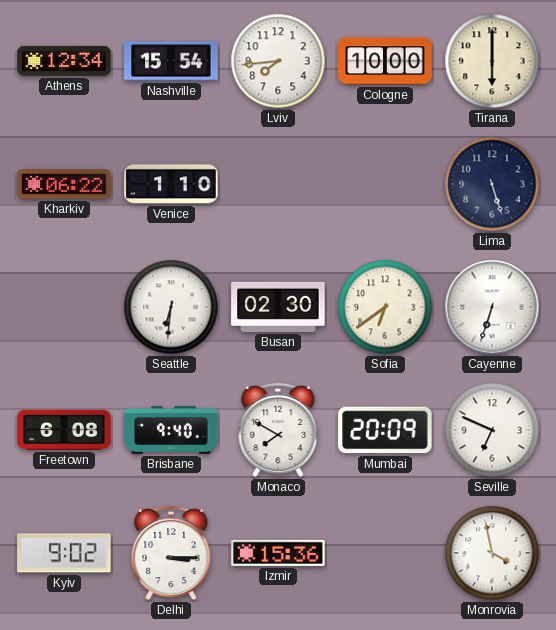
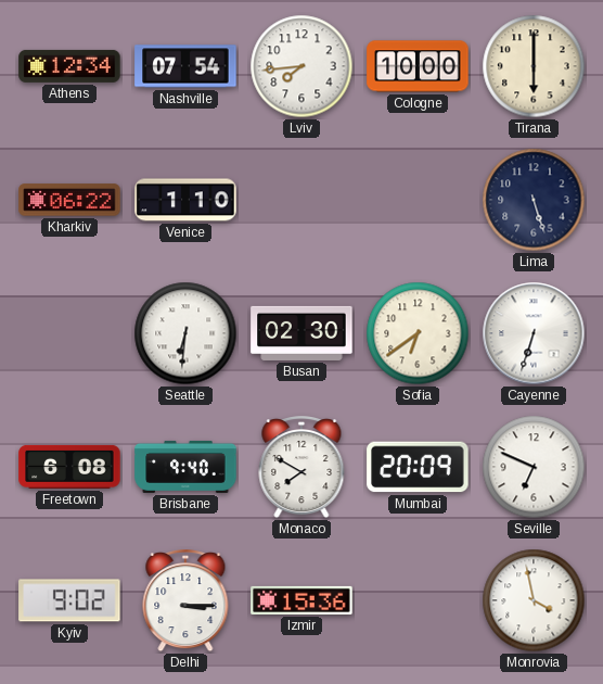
Nashville: 15:54 -> 07:54
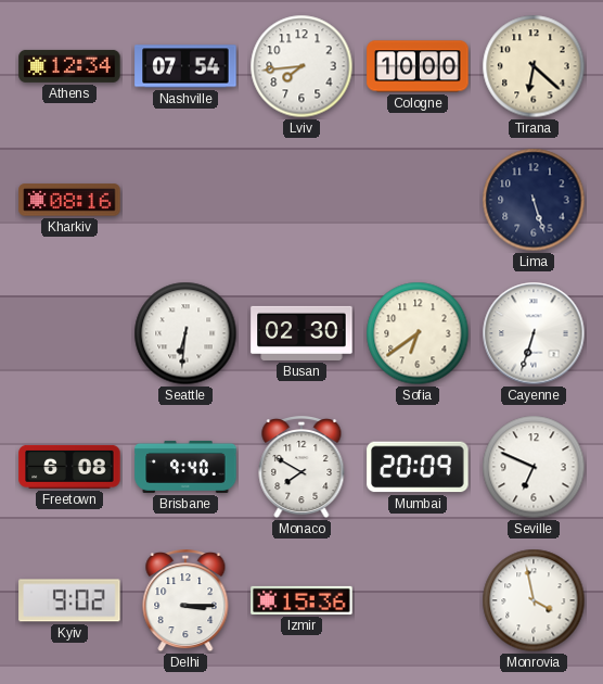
Tirana: 6:00 -> 6:22
Kharkiv: 06:22 -> 08:16
Venice: 1:10 -> none
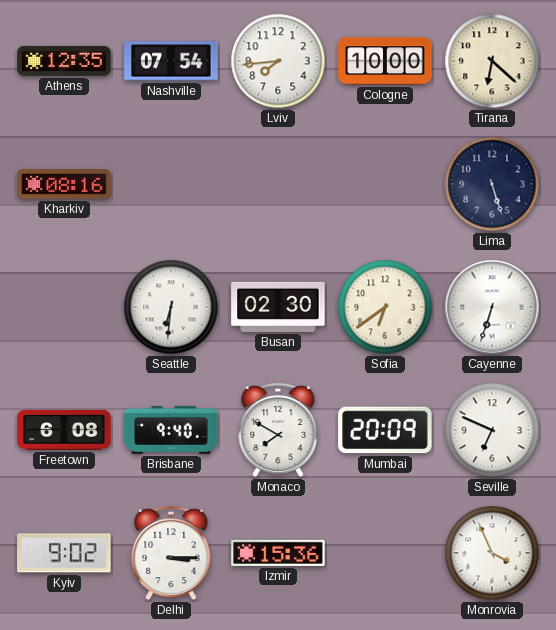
Athens: 12:34 -> 12:35
Monrovia: 3:58 -> 3:56
